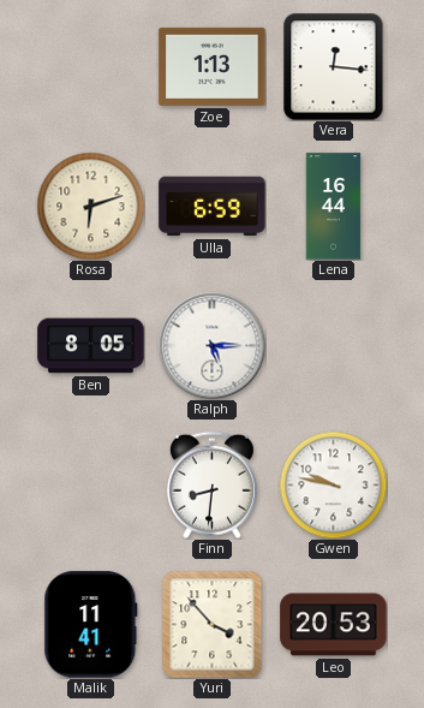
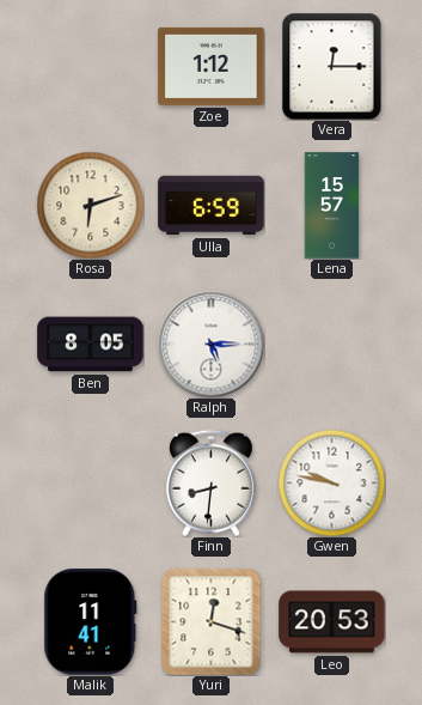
Zoe: 1:13 -> 1:12
Vera: 12:16 -> 12:15
Lena: 16:44 -> 15:57
Yuri: 3:53 -> 12:18
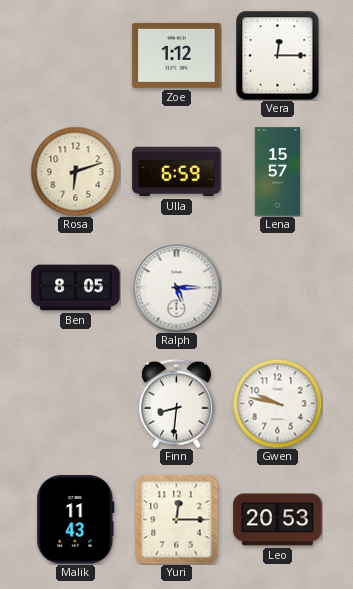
Malik: 11:41 -> 11:43
Yuri: 12:18 -> 12:15
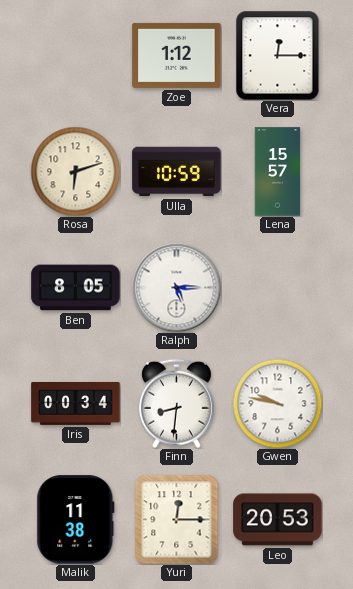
Ulla: 6:59 -> 10:59
Iris: none -> 00:34
Malik: 11:43 -> 11:38
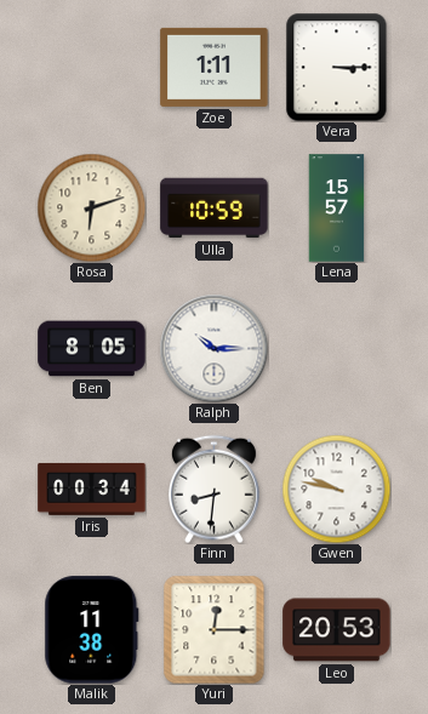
Zoe: 1:12 -> 1:11
Vera: 12:15 -> 3:15
Ralph: 5:15 -> 10:15
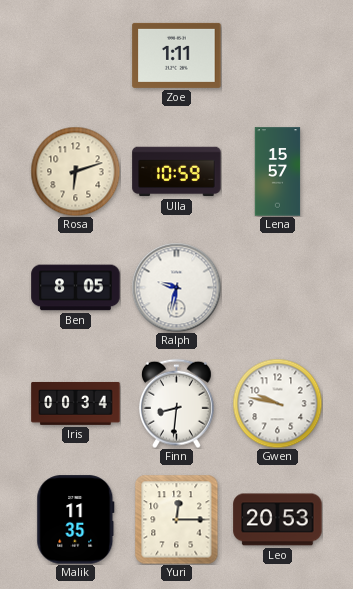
Vera: 3:15 -> none
Ralph: 10:15 -> 9:32
Malik: 11:38 -> 11:35
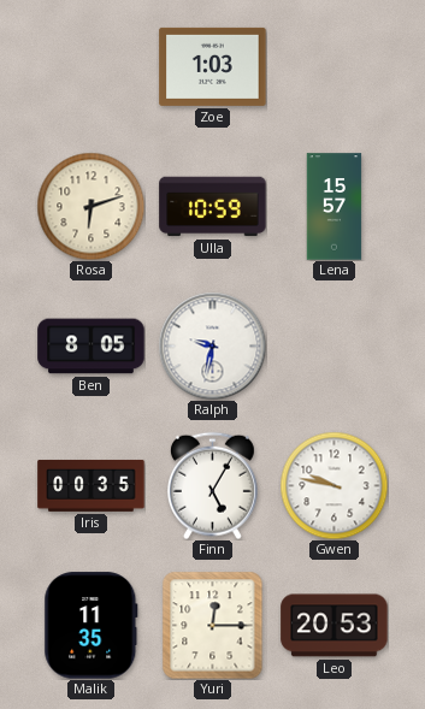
Zoe: 1:11 -> 1:03
Iris: 00:34 -> 00:35
Finn: 8:31 -> 5:05
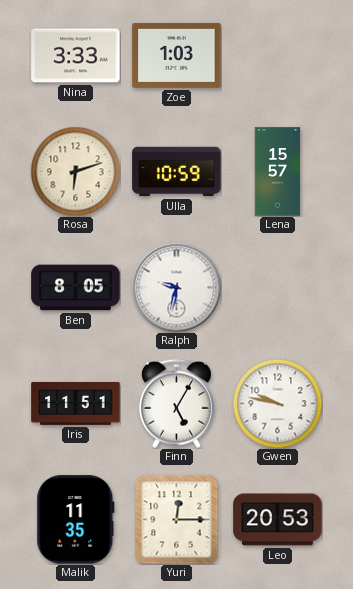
Nina: none -> 3:33
Iris: 00:35 -> 11:51
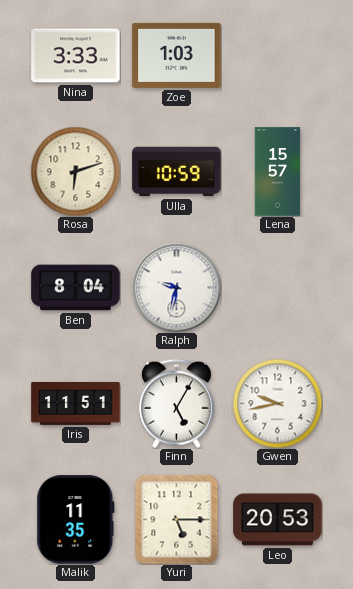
Ben: 8:05 -> 8:04
Gwen: 9:47 -> 9:43
Yuri: 12:15 -> 5:15
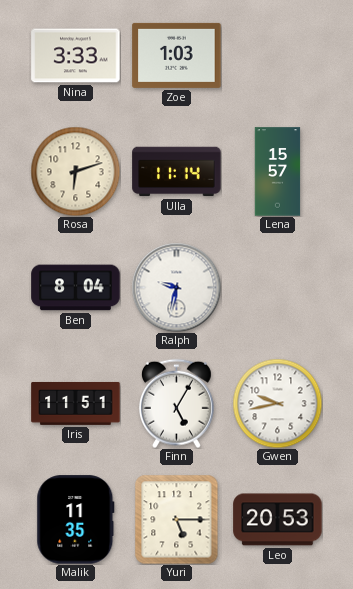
Ulla: 10:59 -> 11:14
